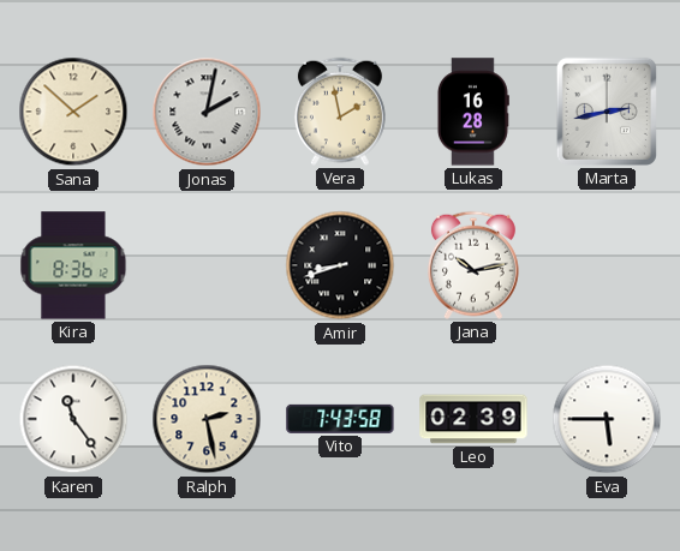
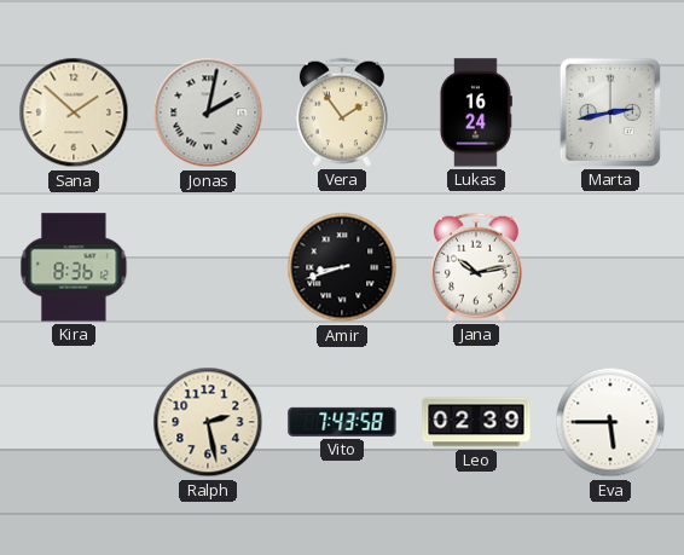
Vera: 1:58 -> 1:54
Lukas: 16:28 -> 16:24
Karen: 11:24 -> none
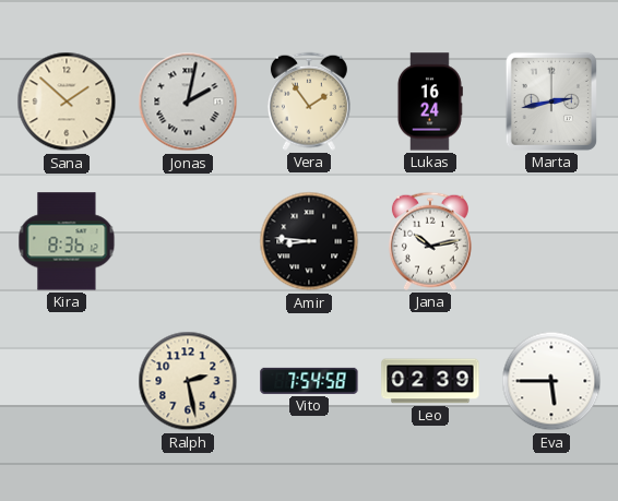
Amir: 8:42 -> 8:46
Vito: 7:43 -> 7:54
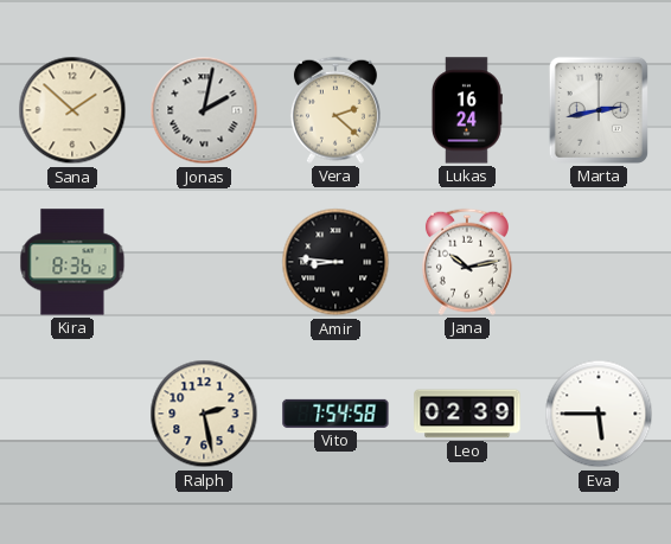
Vera: 1:54 -> 2:22
